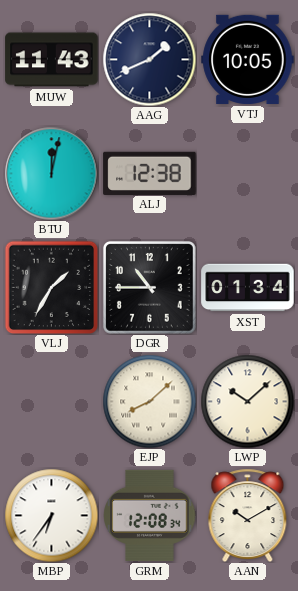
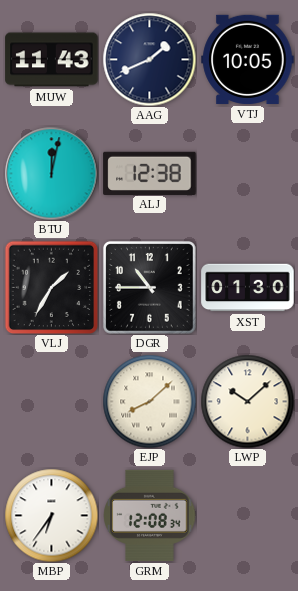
XST: 01:34 -> 01:30
AAN: 10:10 -> none
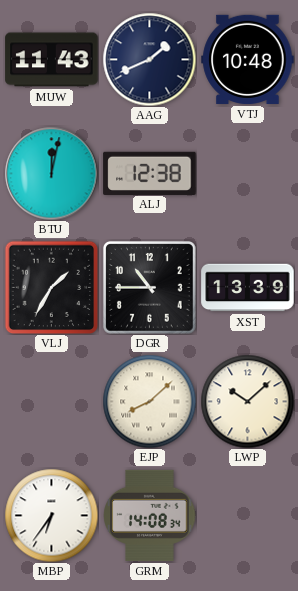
VTJ: 10:05 -> 10:48
XST: 01:30 -> 13:39
GRM: 12:08 -> 14:08
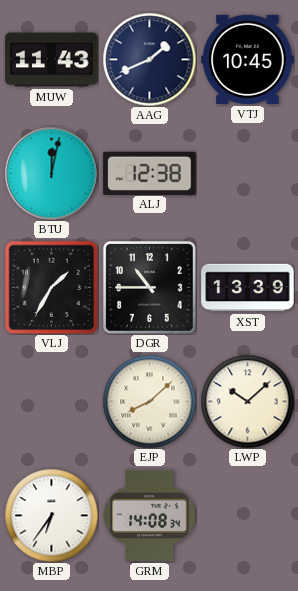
VTJ: 10:48 -> 10:45
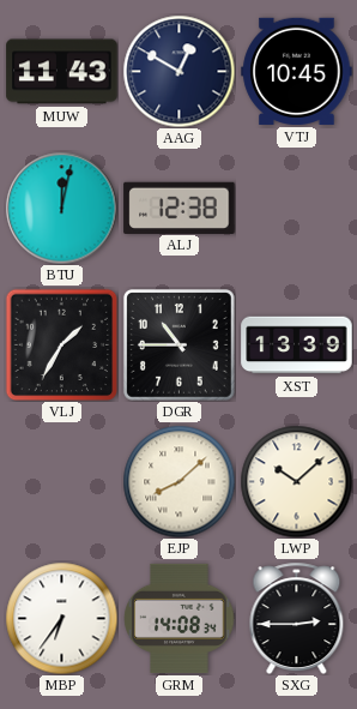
AAG: 1:41 -> 12:50
SXG: none -> 2:45
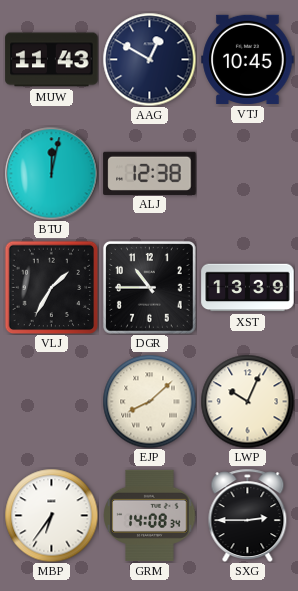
LWP: 10:08 -> 10:04
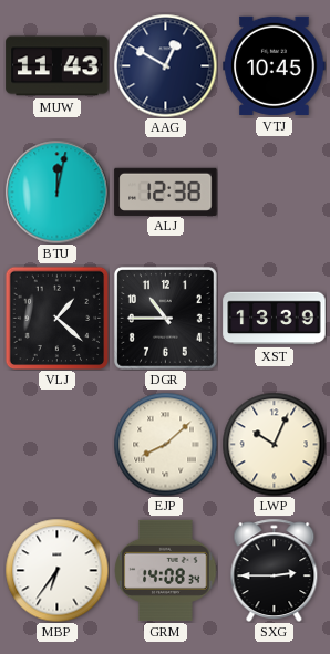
VLJ: 1:35 -> 1:22
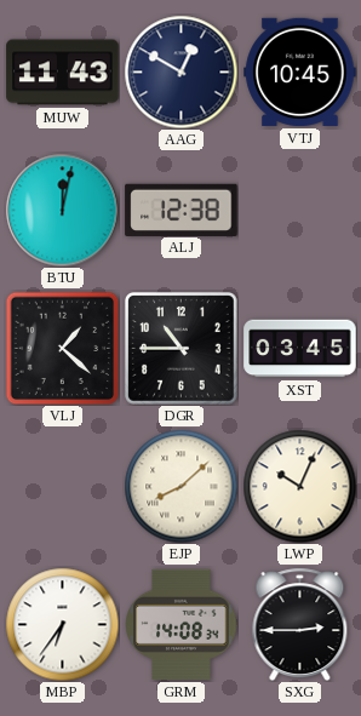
XST: 13:39 -> 03:45
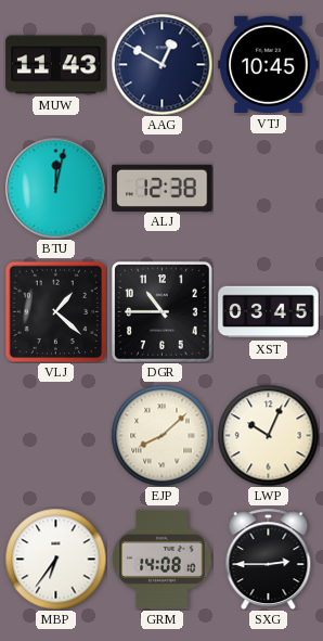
GRM: 14:08:34 -> 14:08:10
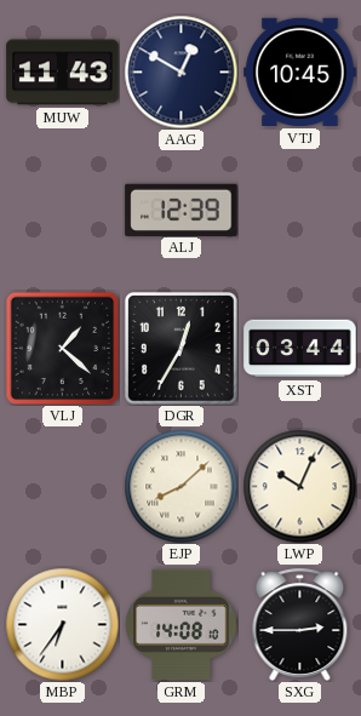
BTU: 12:02 -> none
ALJ: 12:38 -> 12:39
DGR: 10:45 -> 12:35
XST: 03:45 -> 03:44
